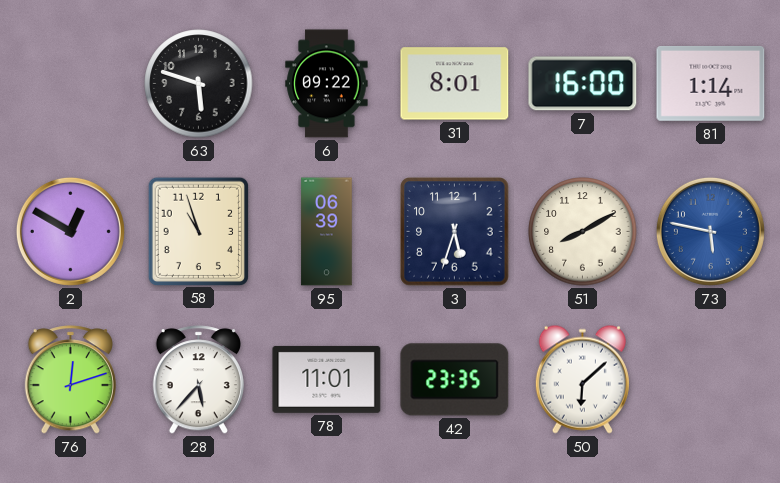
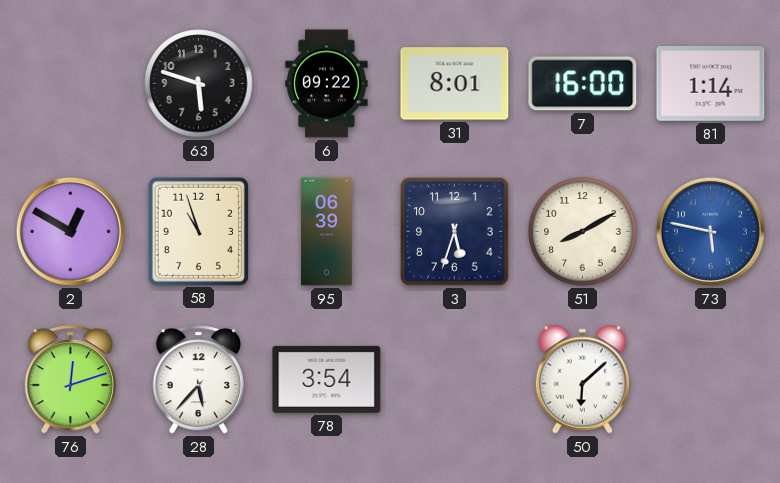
78: 11:01 -> 3:54
42: 23:35 -> none
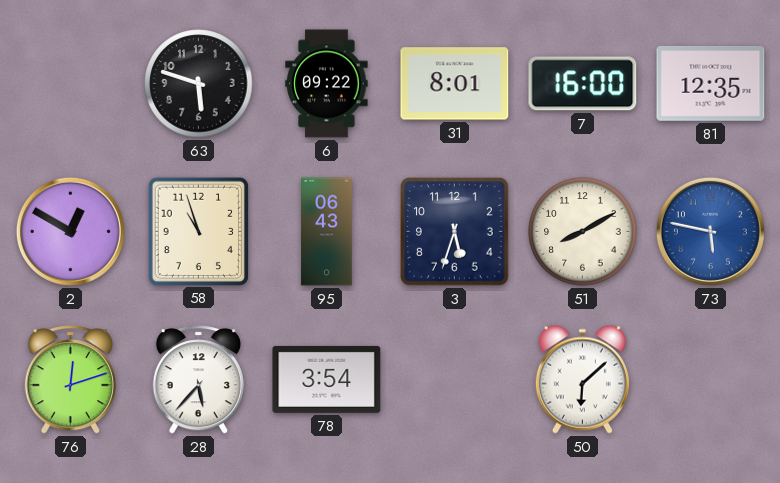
81: 1:14 -> 12:35
95: 06:39 -> 06:43
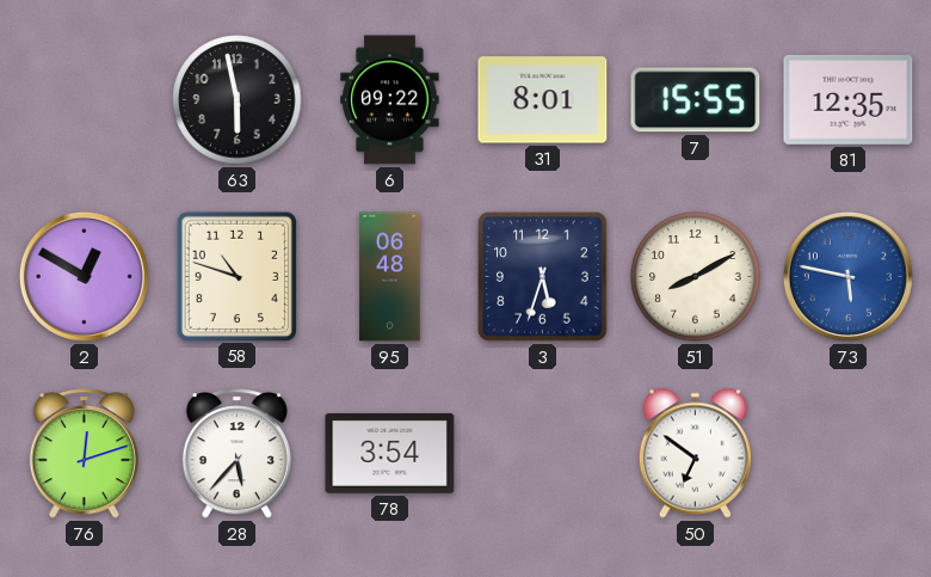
63: 5:48 -> 5:58
7: 16:00 -> 15:55
58: 10:57 -> 10:48
95: 06:43 -> 06:48
50: 6:08 -> 6:51
